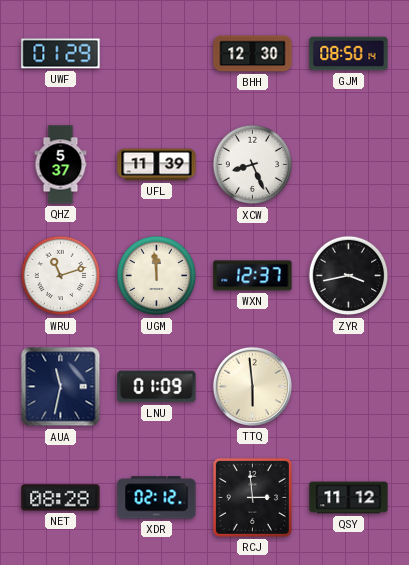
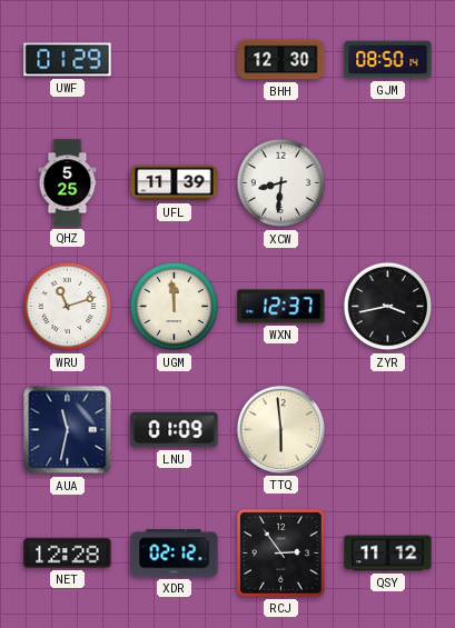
QHZ: 5:37 -> 5:25
XCW: 8:26 -> 8:31
NET: 08:28 -> 12:28
RCJ: 2:59 -> 2:54
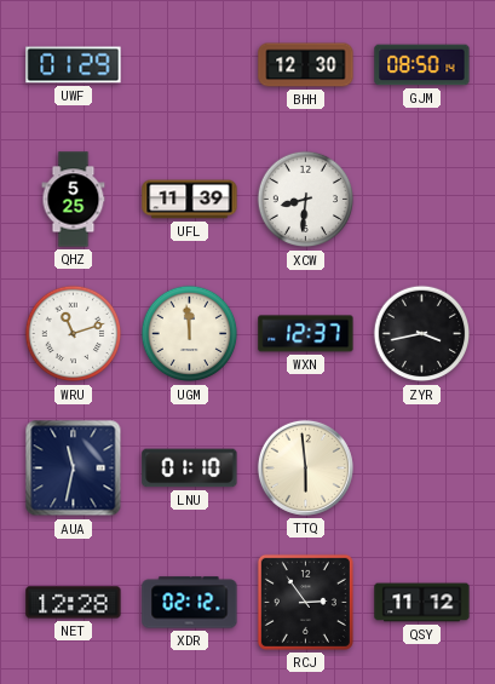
LNU: 01:09 -> 01:10
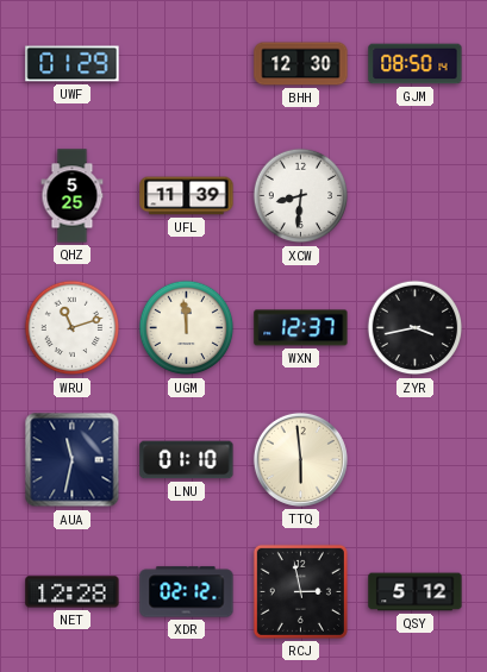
RCJ: 2:54 -> 2:58
QSY: 11:12 -> 5:12
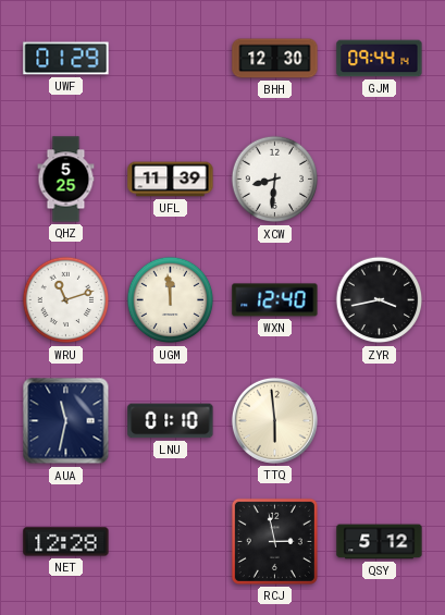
GJM: 08:50 -> 09:44
WXN: 12:37 -> 12:40
XDR: 02:12 -> none
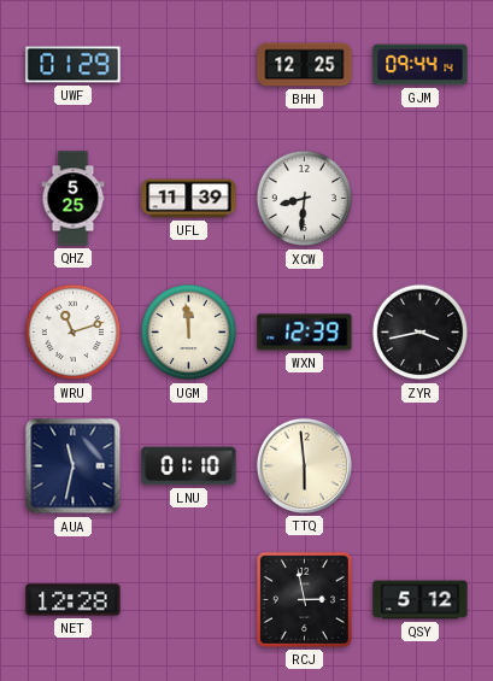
BHH: 12:30 -> 12:25
WXN: 12:40 -> 12:39
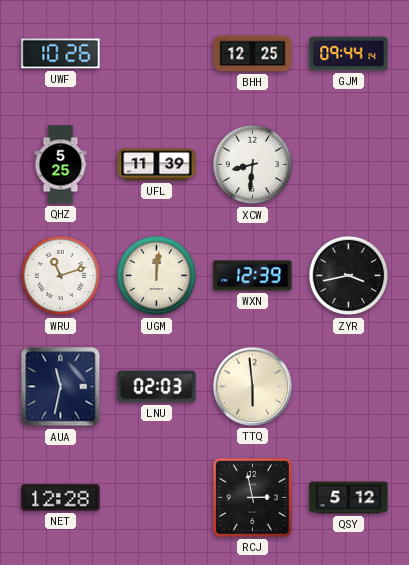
UWF: 01:29 -> 10:26
UGM: 11:59 -> 12:01
LNU: 01:10 -> 02:03
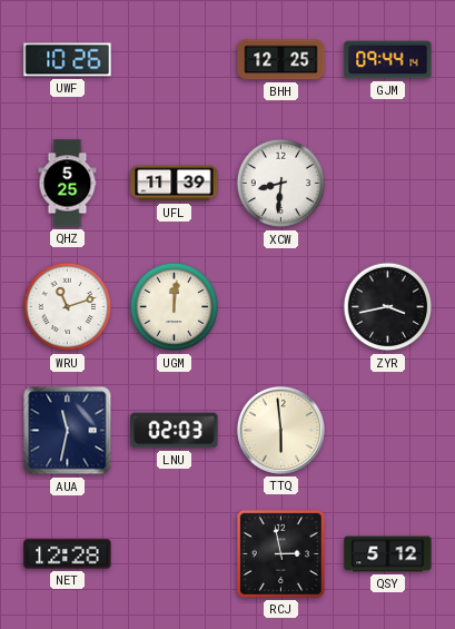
WXN: 12:39 -> none
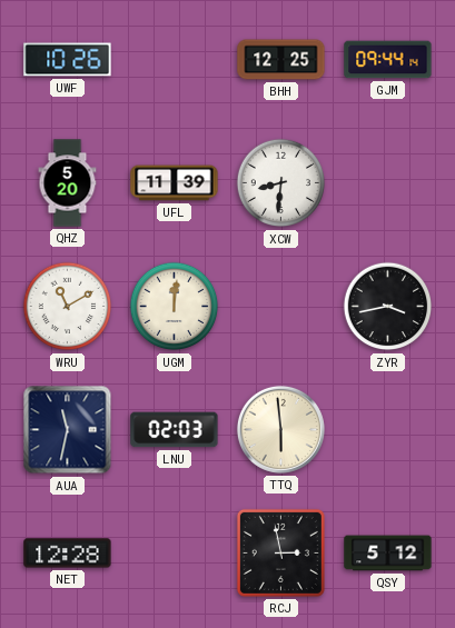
QHZ: 5:25 -> 5:20
WRU: 11:12 -> 11:10
